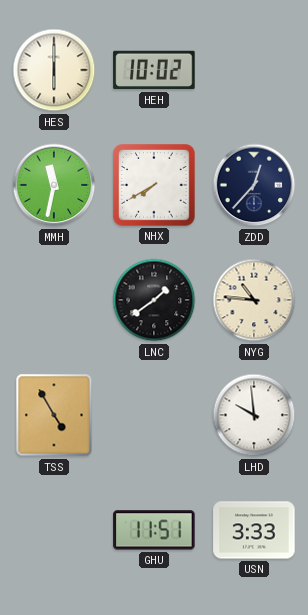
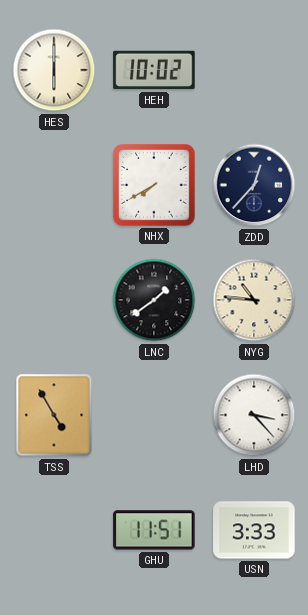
MMH: 11:32 -> none
LHD: 9:59 -> 3:23
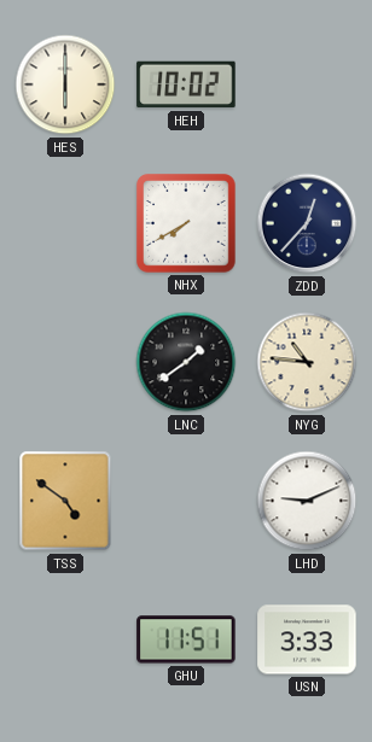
TSS: 4:55 -> 4:51
LHD: 3:23 -> 9:11
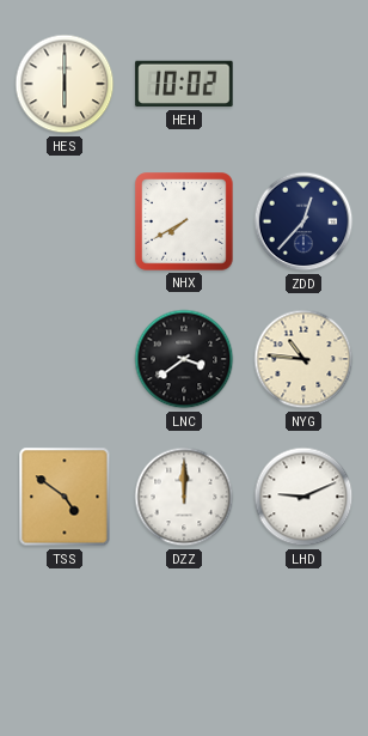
LNC: 1:39 -> 3:39
DZZ: none -> 12:00
GHU: 11:51 -> none
USN: 3:33 -> none
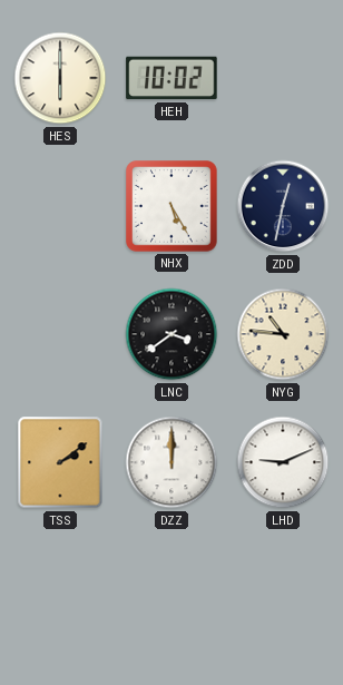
NHX: 7:40 -> 5:25
ZDD: 12:37 -> 12:32
TSS: 4:51 -> 2:09
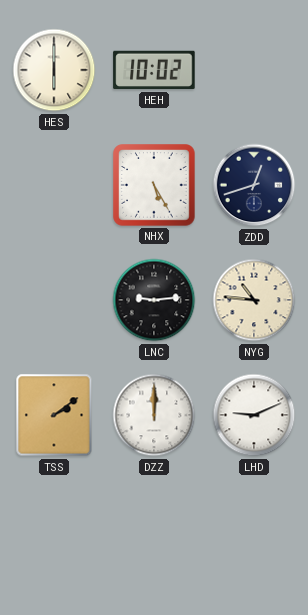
ZDD: 12:32 -> 12:42
LNC: 3:39 -> 9:14
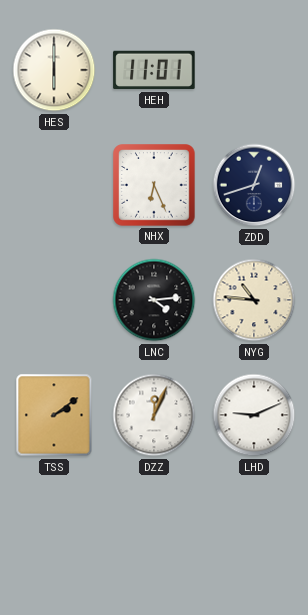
HEH: 10:02 -> 11:01
NHX: 5:25 -> 6:26
LNC: 9:14 -> 4:14
DZZ: 12:00 -> 12:04
